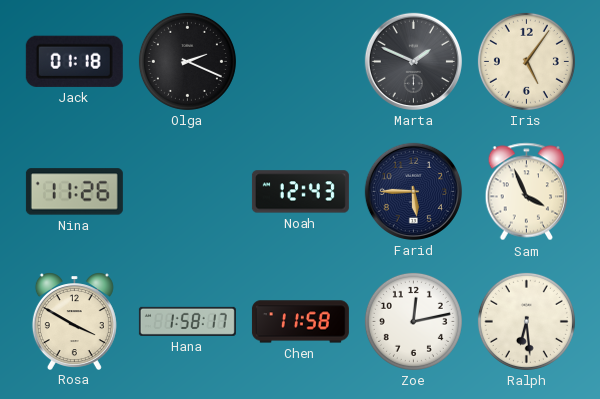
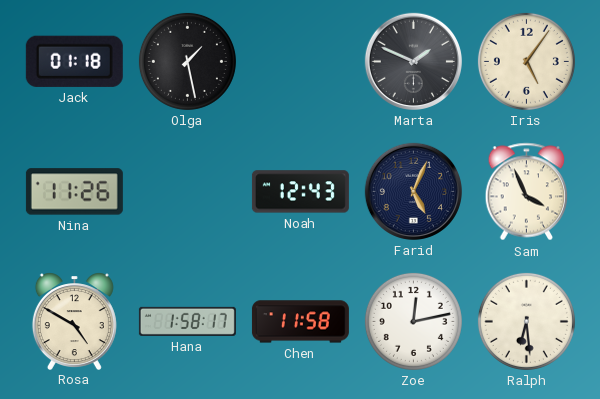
Olga: 2:19 -> 1:28
Farid: 5:45 -> 5:04
Rosa: 3:50 -> 4:50
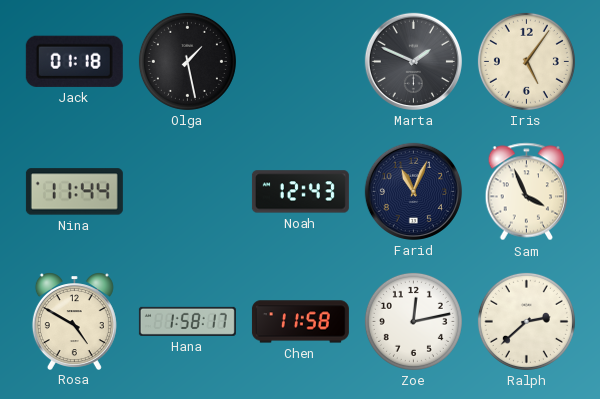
Nina: 11:26 -> 11:44
Farid: 5:04 -> 11:04
Ralph: 6:29 -> 2:38
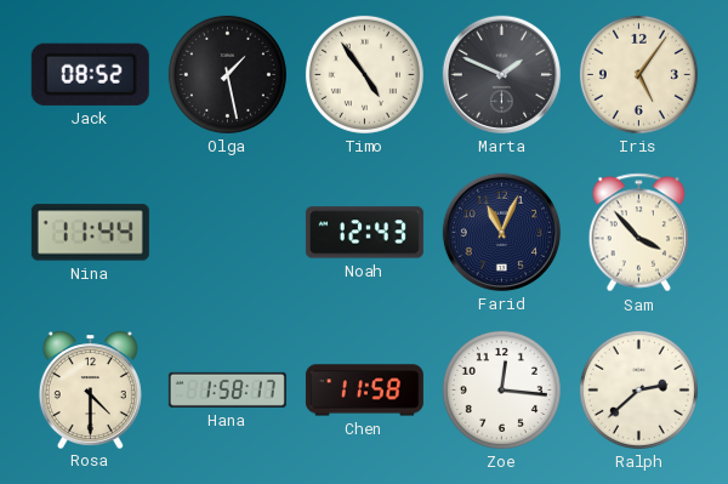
Jack: 01:18 -> 08:52
Timo: none -> 4:54
Sam: 3:56 -> 3:53
Rosa: 4:50 -> 4:30
Zoe: 12:13 -> 12:16
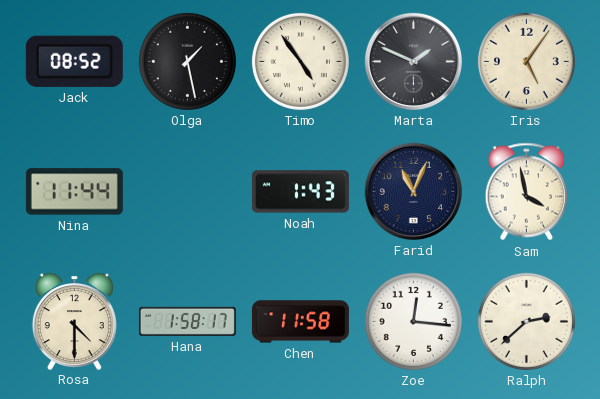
Noah: 12:43 -> 1:43
Sam: 3:53 -> 3:58
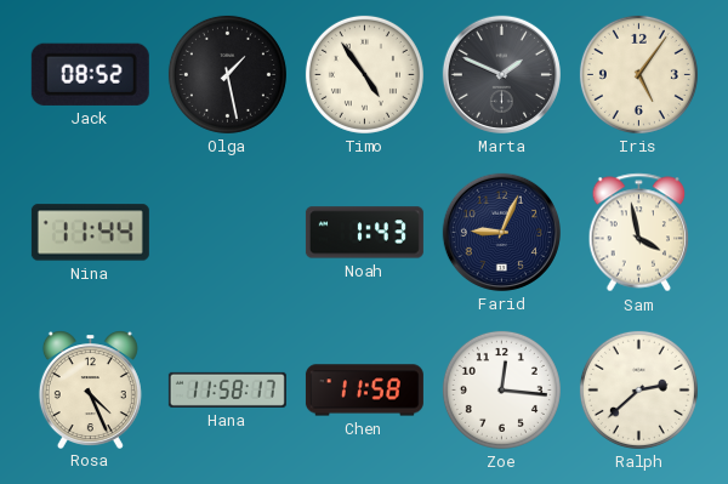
Farid: 11:04 -> 9:04
Rosa: 4:30 -> 4:26
Hana: 1:58 -> 11:58
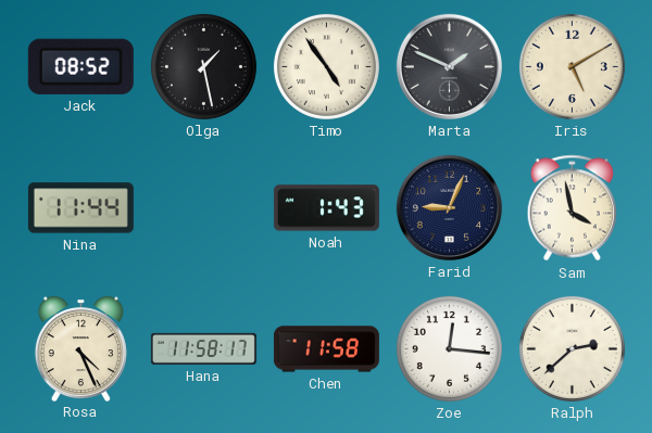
Iris: 5:06 -> 5:10
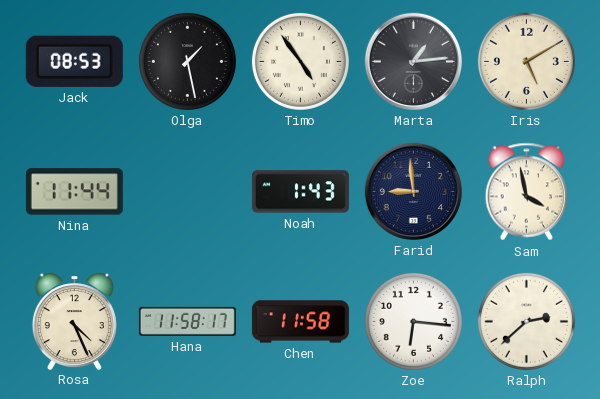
Jack: 08:52 -> 08:53
Marta: 1:49 -> 1:14
Farid: 9:04 -> 8:59
Zoe: 12:16 -> 6:16
